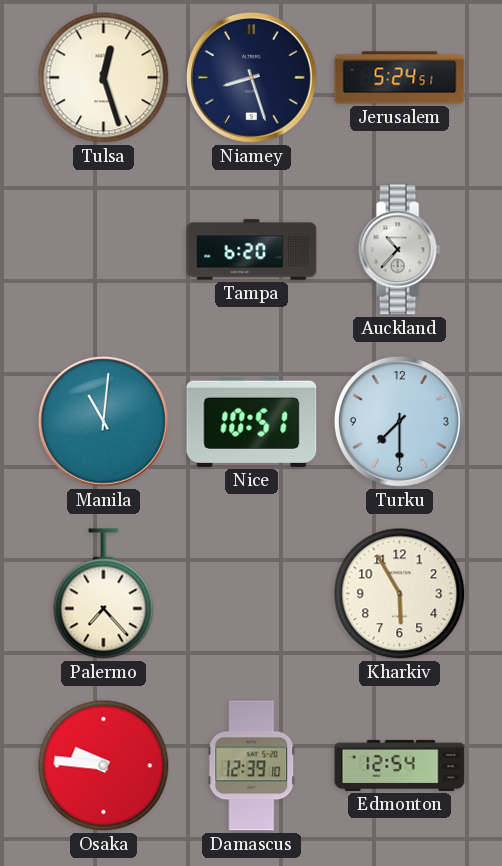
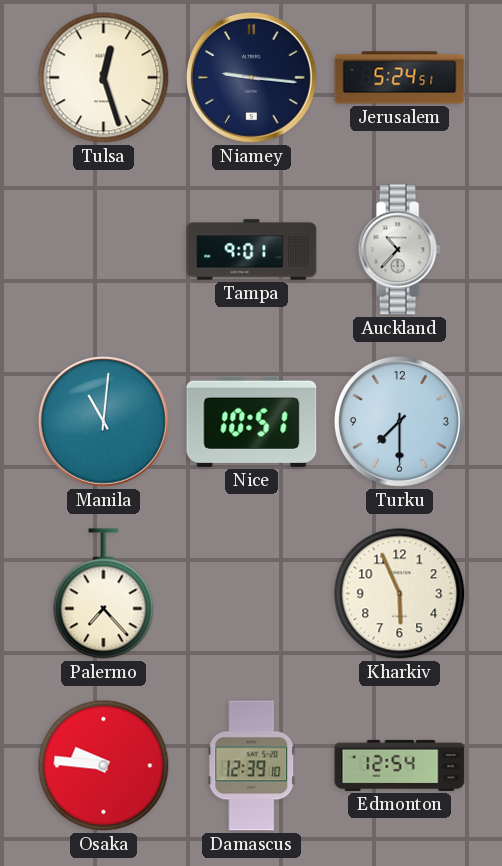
Niamey: 8:27 -> 9:16
Tampa: 6:20 -> 9:01
Kharkiv: 5:55 -> 5:56
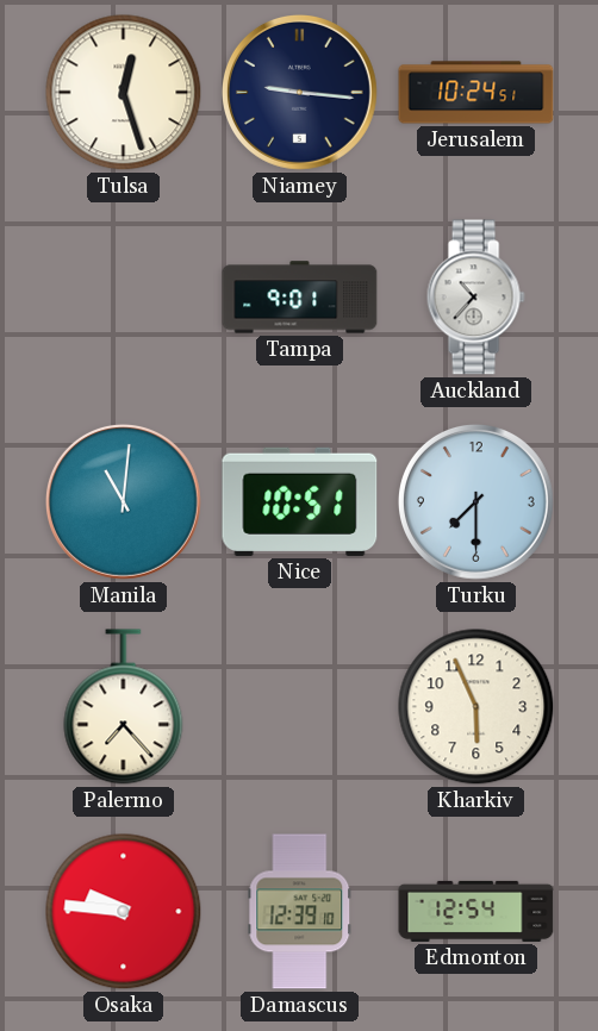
Jerusalem: 5:24 -> 10:24
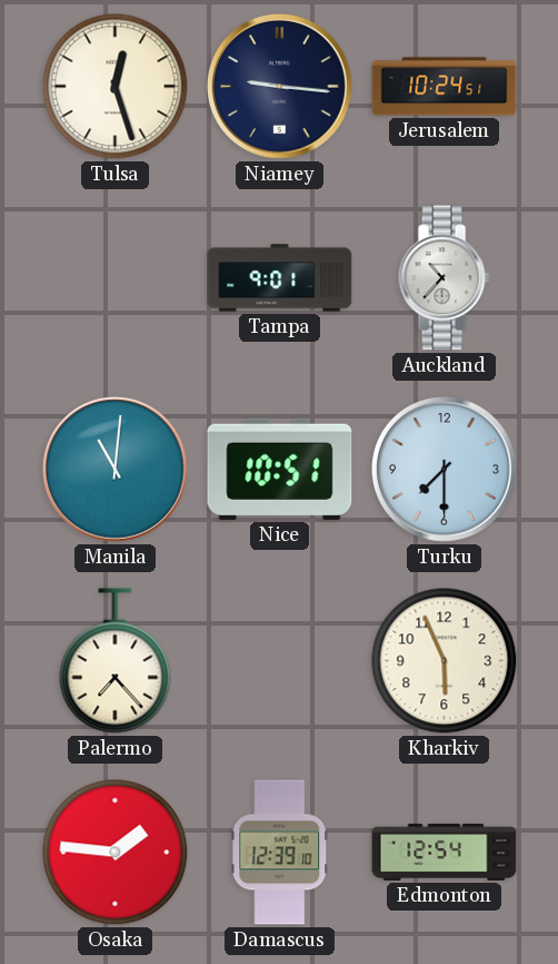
Osaka: 9:46 -> 1:46
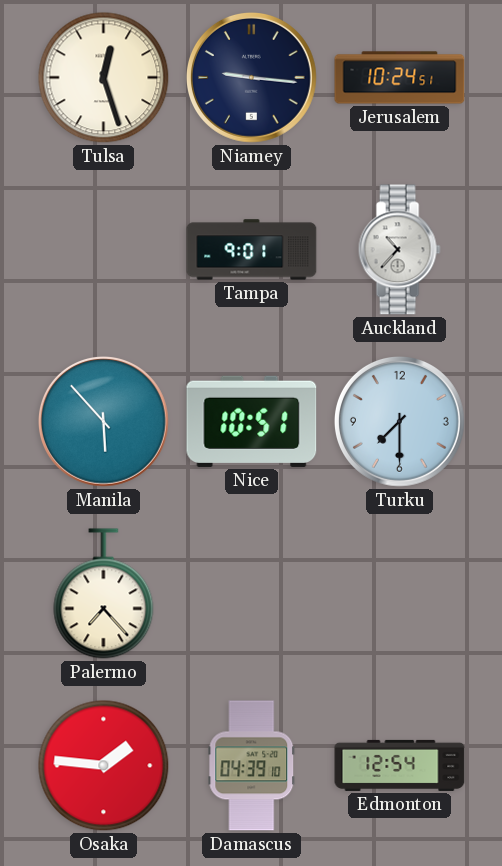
Manila: 11:01 -> 5:53
Kharkiv: 5:56 -> none
Damascus: 12:39 -> 04:39
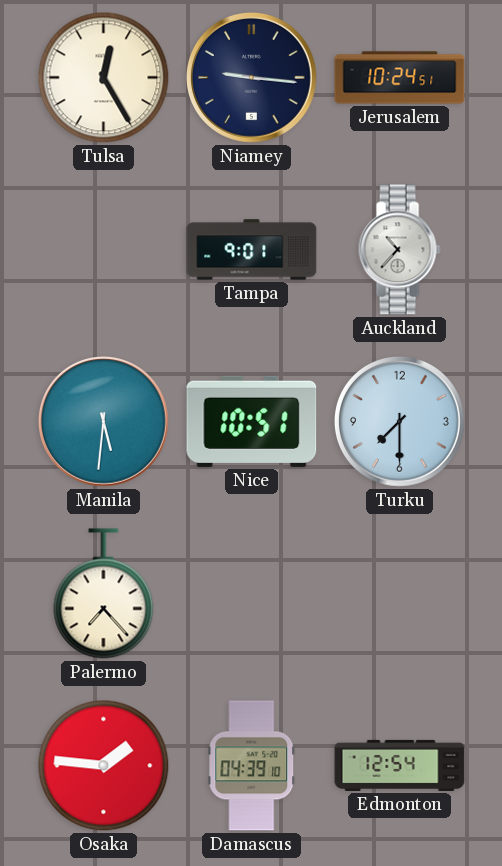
Tulsa: 12:27 -> 12:25
Manila: 5:53 -> 5:31
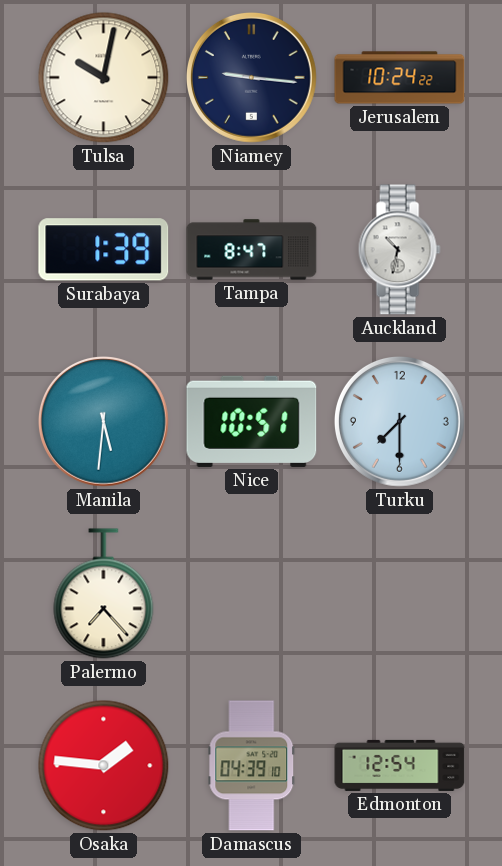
Tulsa: 12:25 -> 10:02
Jerusalem: 10:24:51 -> 10:24:22
Surabaya: none -> 1:39
Tampa: 9:01 -> 8:47
Auckland: 10:37 -> 10:32
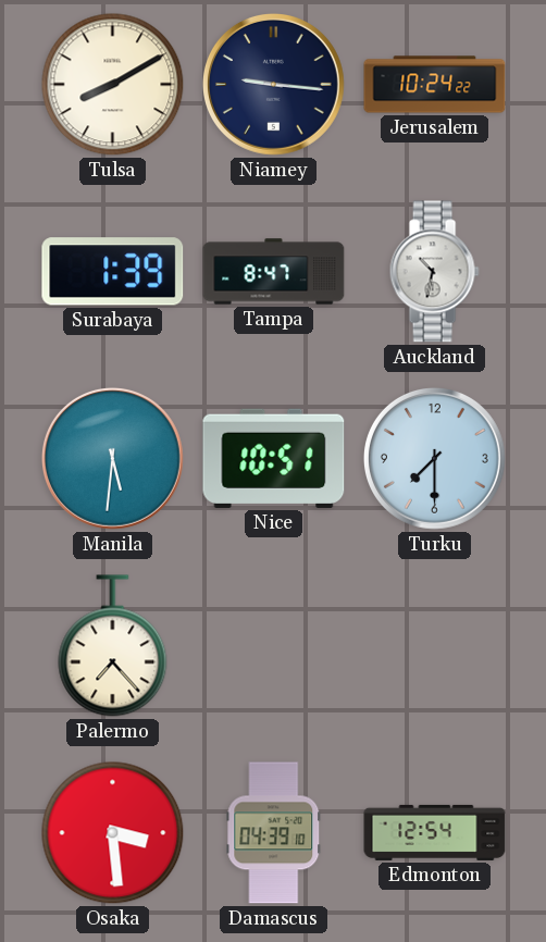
Tulsa: 10:02 -> 8:10
Osaka: 1:46 -> 3:29
